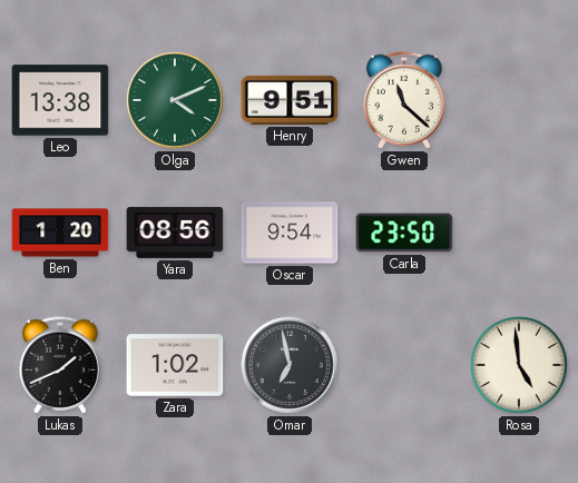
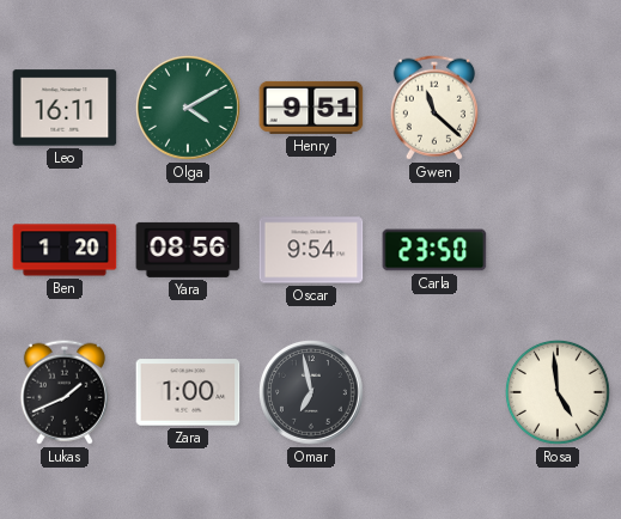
Leo: 13:38 -> 16:11
Olga: 4:11 -> 4:10
Zara: 1:02 -> 1:00
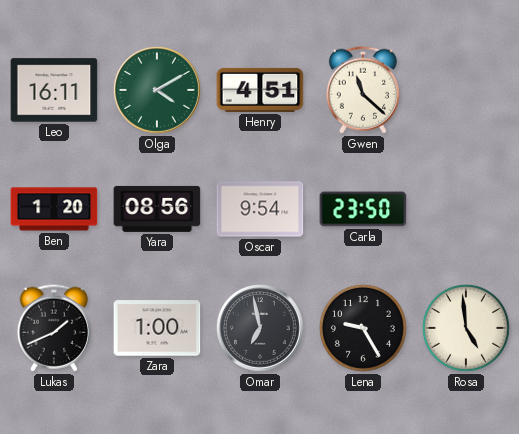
Henry: 9:51 -> 4:51
Lena: none -> 9:25
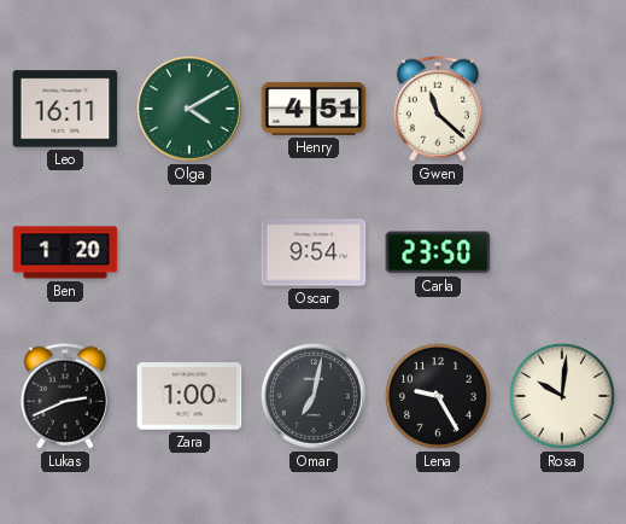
Yara: 08:56 -> none
Lukas: 1:41 -> 2:41
Omar: 6:58 -> 7:02
Rosa: 4:59 -> 10:01
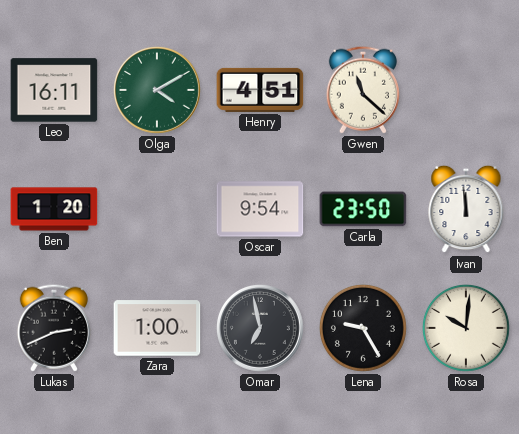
Ivan: none -> 11:59
Omar: 7:02 -> 6:58
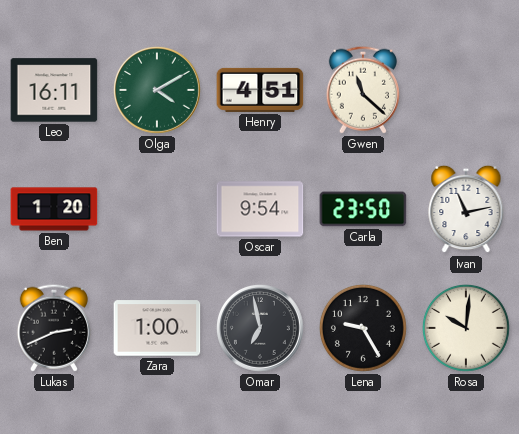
Ivan: 11:59 -> 11:13
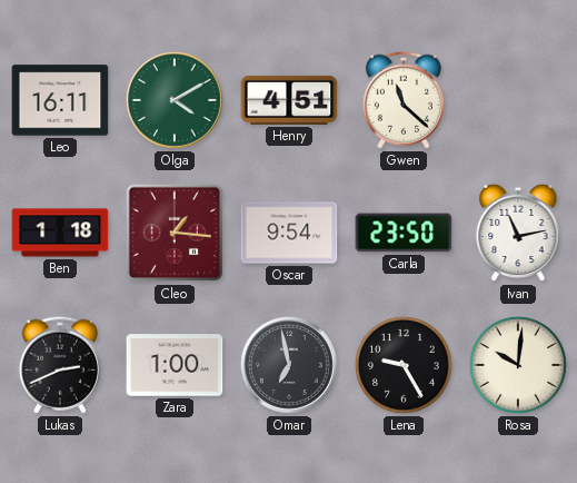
Ben: 1:20 -> 1:18
Cleo: none -> 1:16
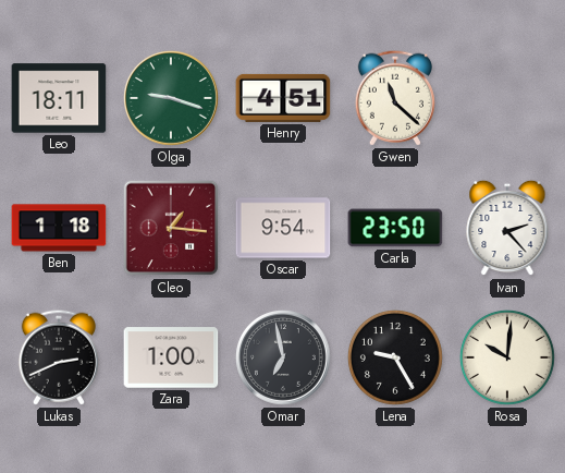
Leo: 16:11 -> 18:11
Olga: 4:10 -> 9:18
Ivan: 11:13 -> 2:23
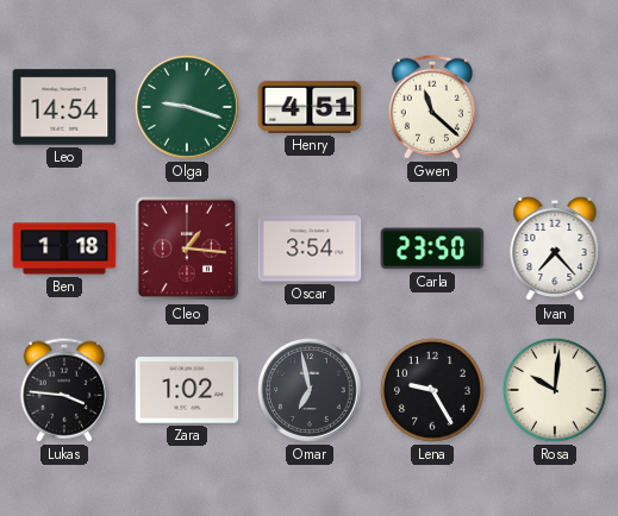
Leo: 18:11 -> 14:54
Oscar: 9:54 -> 3:54
Ivan: 2:23 -> 7:23
Lukas: 2:41 -> 3:46
Zara: 1:00 -> 1:02
